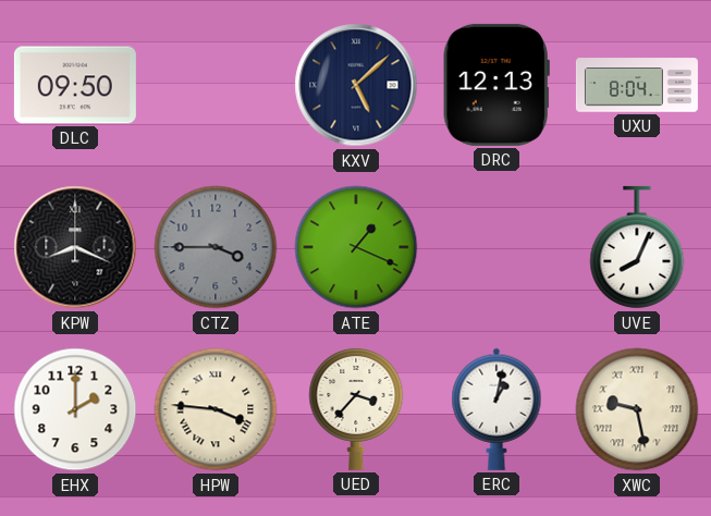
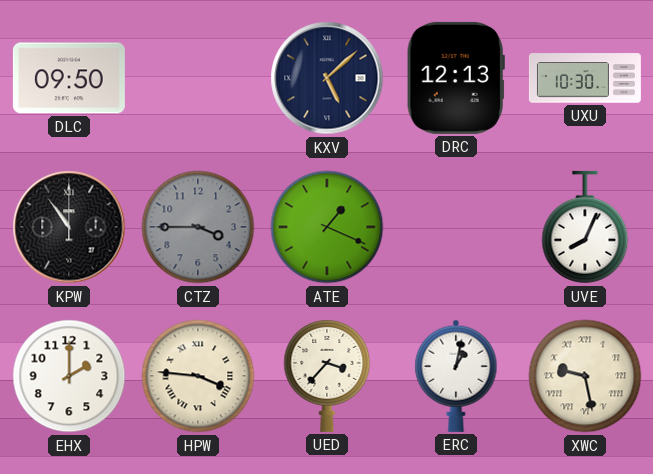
UXU: 8:04 -> 10:30
KPW: 8:19 -> 10:54
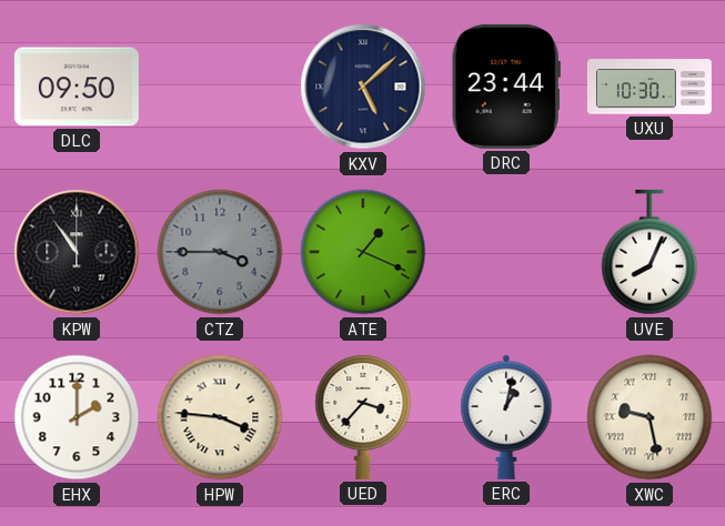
DRC: 12:13 -> 23:44
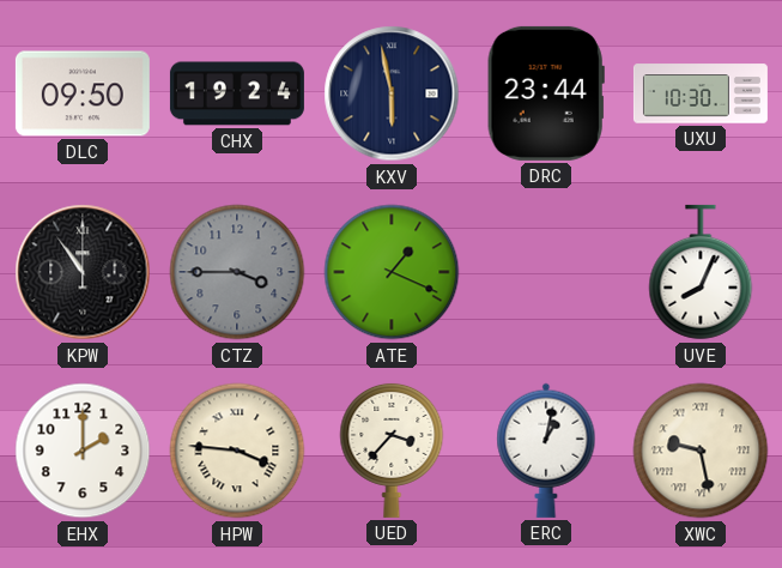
CHX: none -> 19:24
KXV: 5:08 -> 5:58
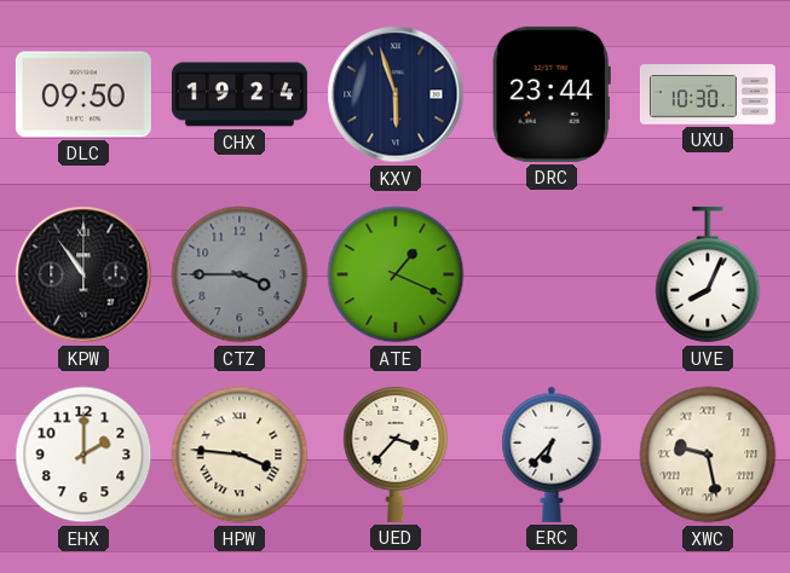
KXV: 5:58 -> 5:57
ERC: 1:02 -> 6:37
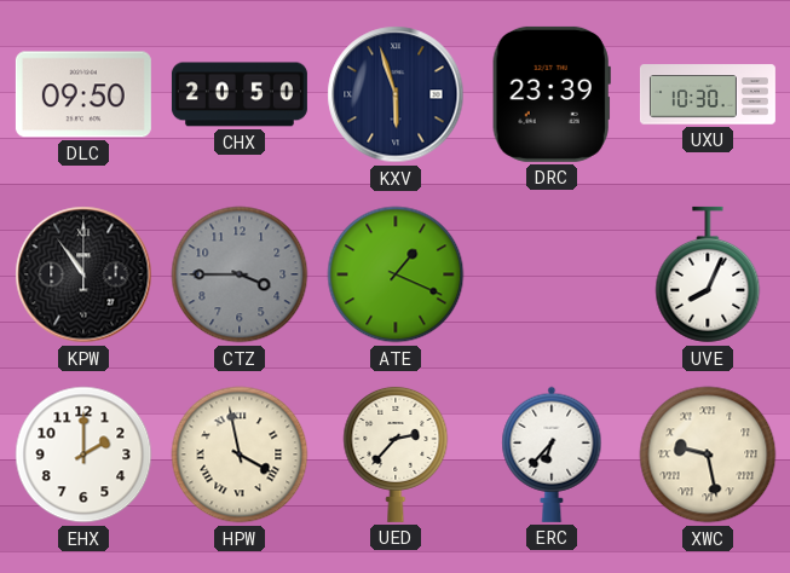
CHX: 19:24 -> 20:50
DRC: 23:44 -> 23:39
HPW: 3:46 -> 3:58
UED: 3:37 -> 2:37
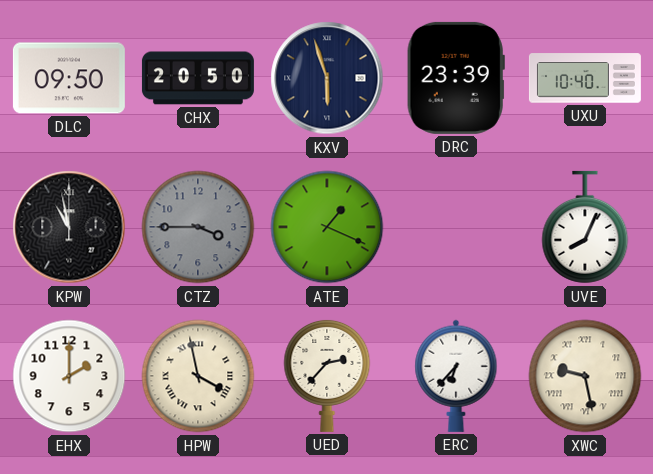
UXU: 10:30 -> 10:40
KPW: 10:54 -> 10:58
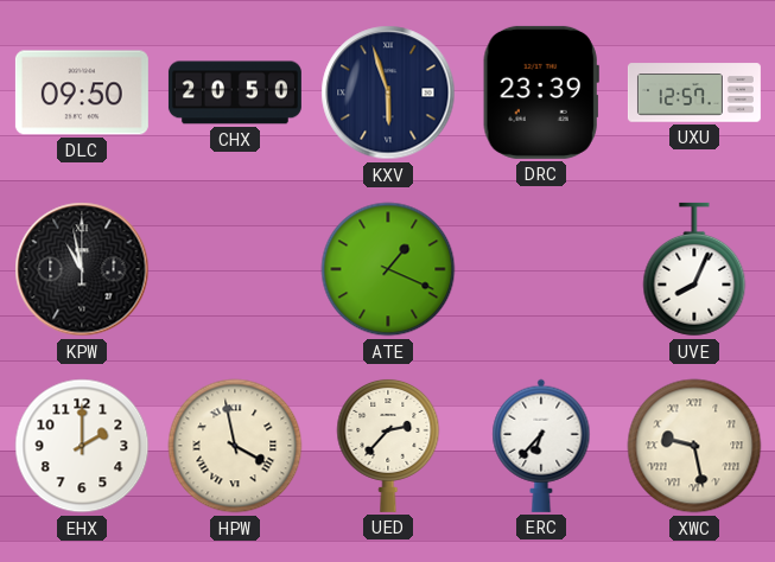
UXU: 10:40 -> 12:57
CTZ: 3:45 -> none
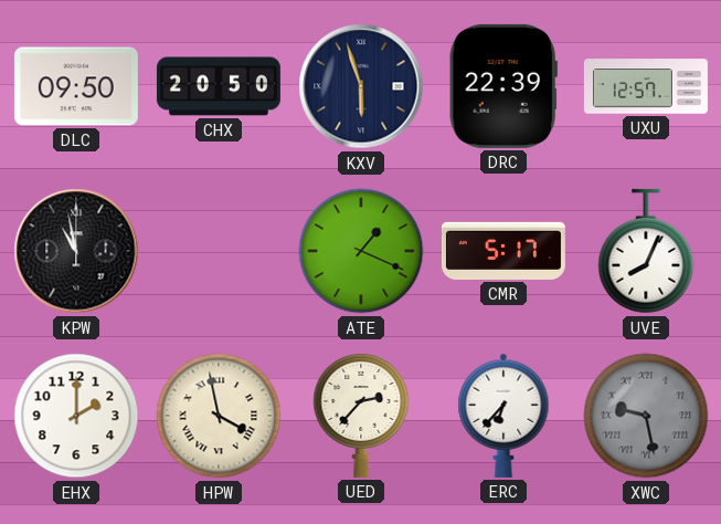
DRC: 23:39 -> 22:39
CMR: none -> 5:17
XWC dial: cream -> grey
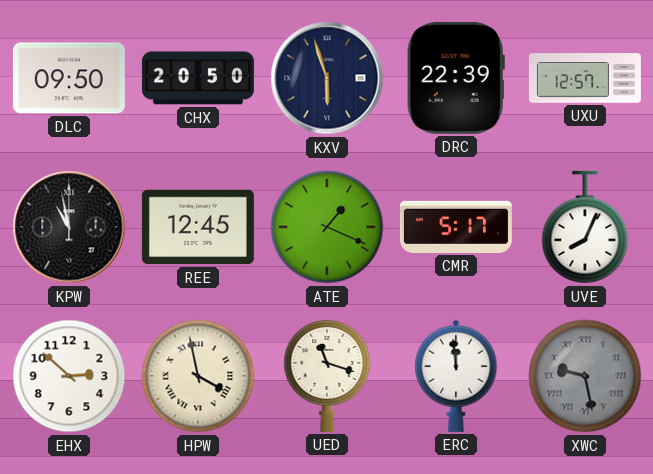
REE: none -> 12:45
EHX: 2:00 -> 2:52
UED: 2:37 -> 11:18
ERC: 6:37 -> 11:59
